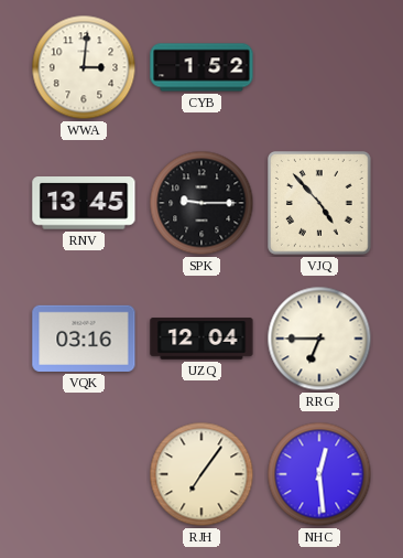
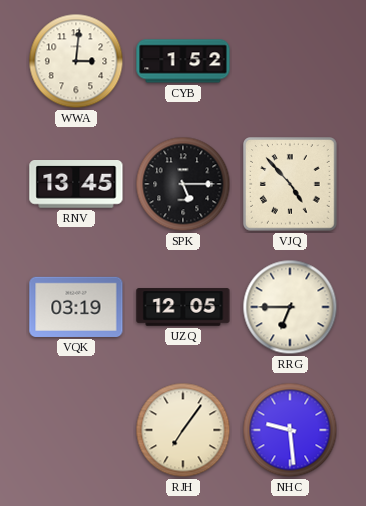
SPK: 9:15 -> 5:15
VQK: 03:16 -> 03:19
UZQ: 12:04 -> 12:05
NHC: 12:29 -> 9:29
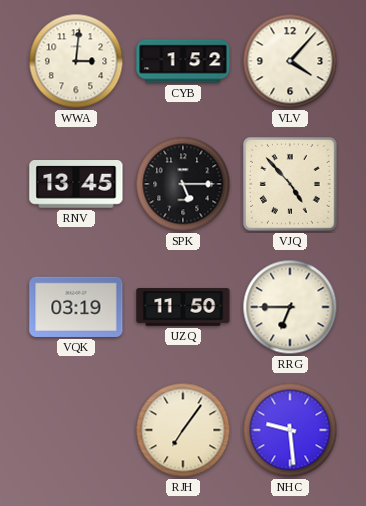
VLV: none -> 4:07
UZQ: 12:05 -> 11:50
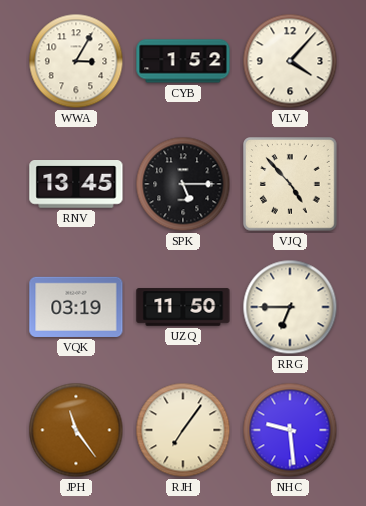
WWA: 3:01 -> 3:05
JPH: none -> 11:24
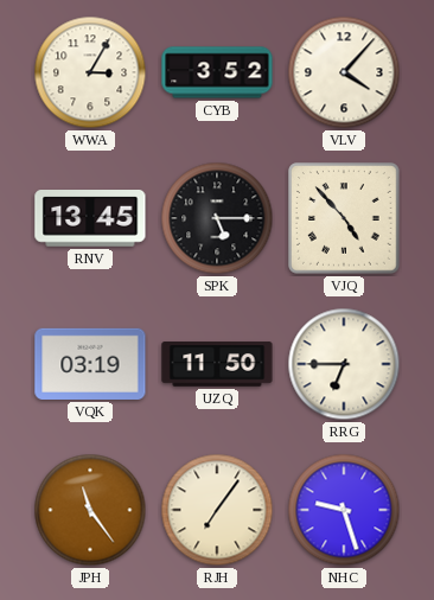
CYB: 1:52 -> 3:52
NHC: 9:29 -> 9:27
